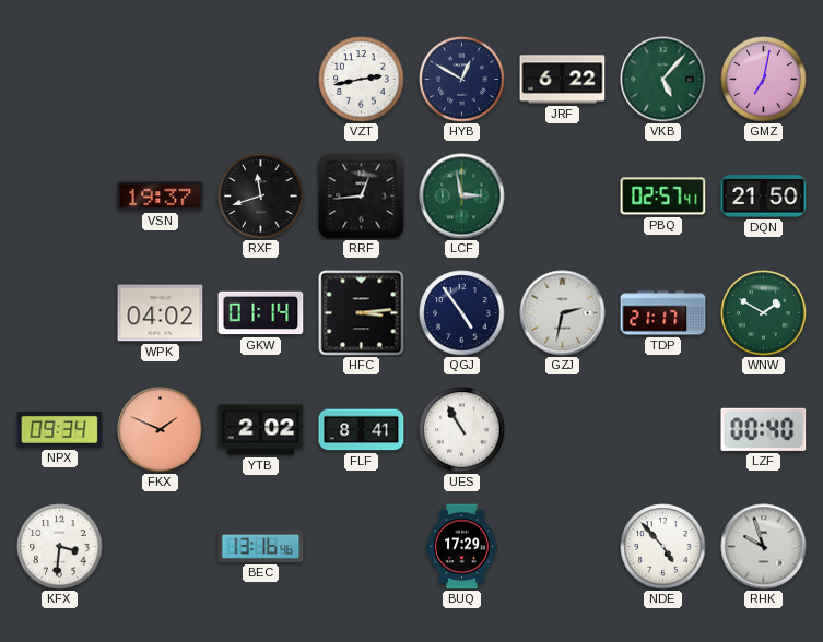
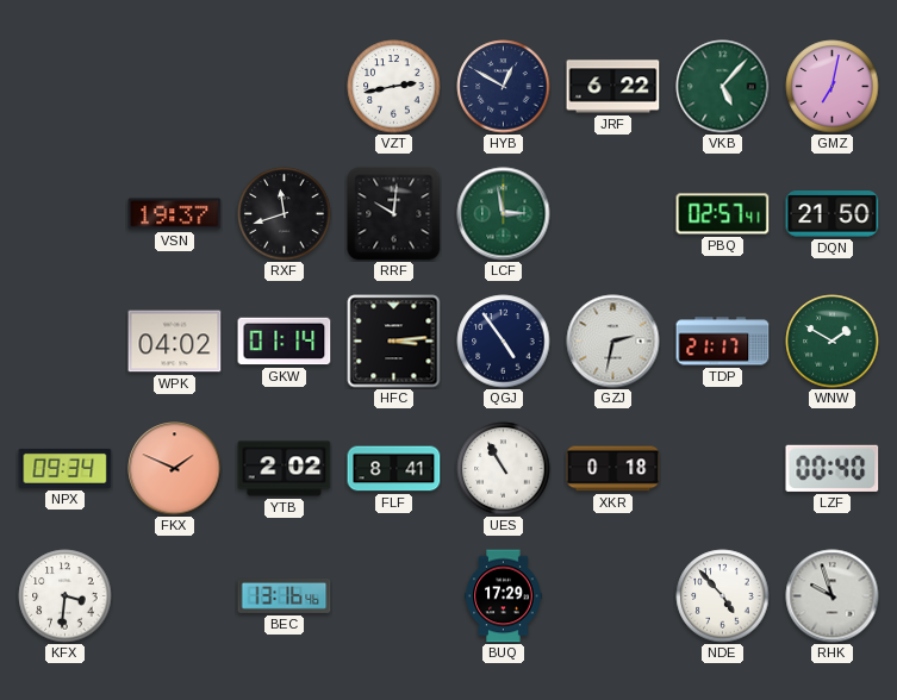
RRF: 12:44 -> 10:01
XKR: none -> 0:18
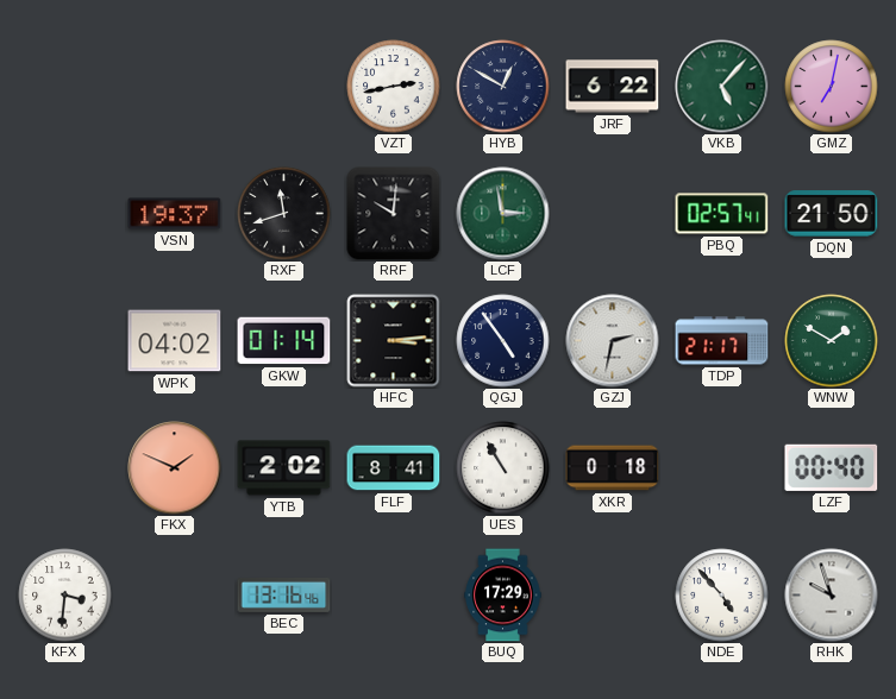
NPX: 09:34 -> none
